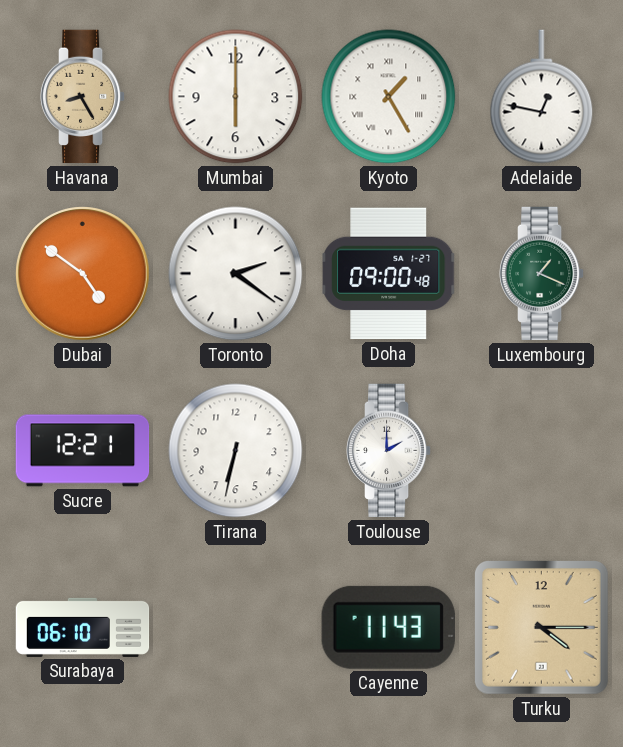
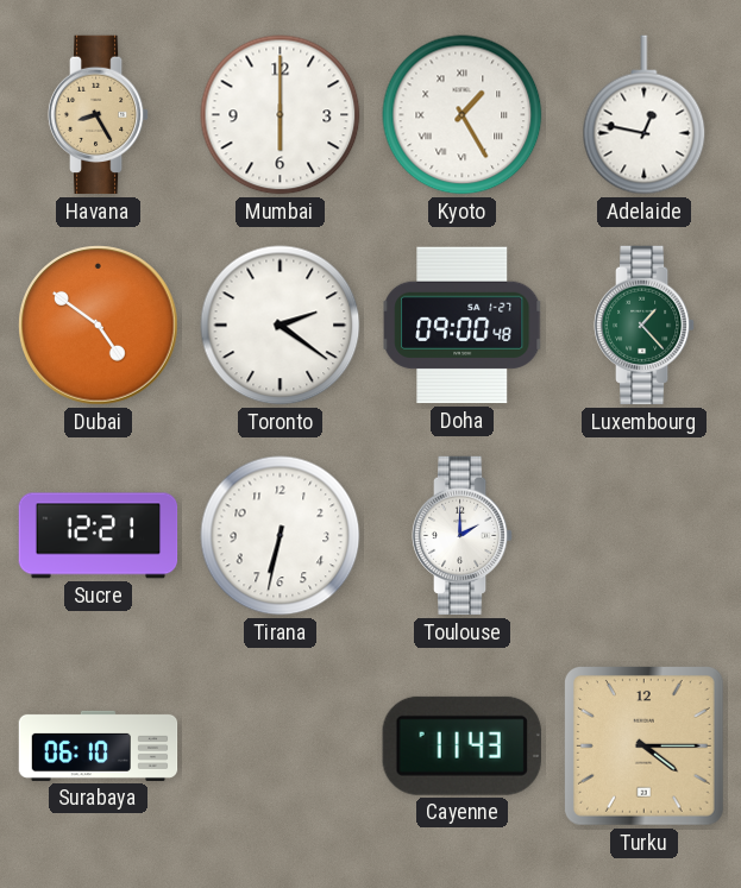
Luxembourg: 1:19 -> 1:23
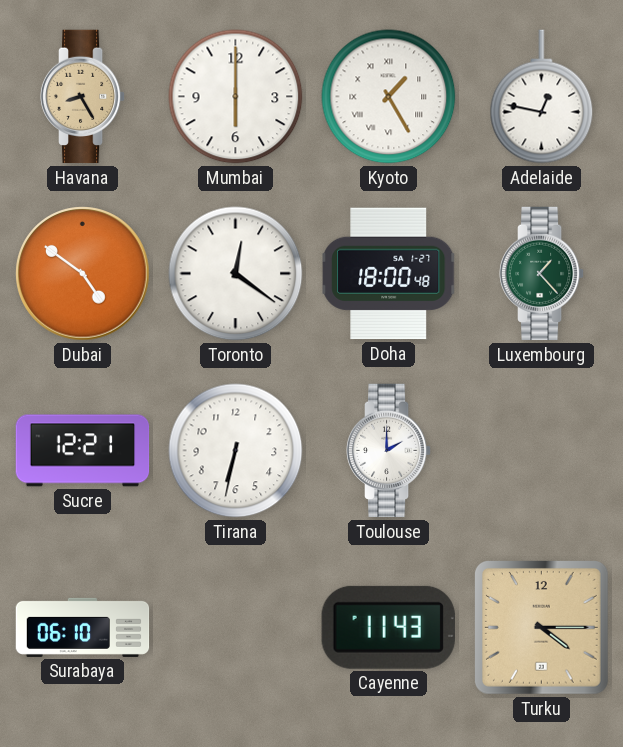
Toronto: 2:21 -> 12:21
Doha: 09:00 -> 18:00
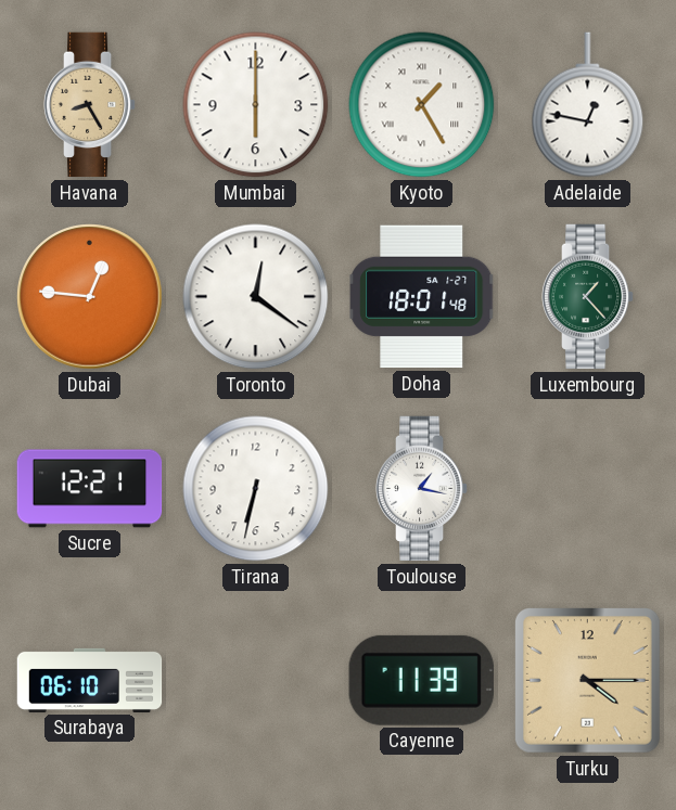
Dubai: 4:51 -> 12:46
Doha: 18:00 -> 18:01
Toulouse: 2:00 -> 1:17
Cayenne: 11:43 -> 11:39
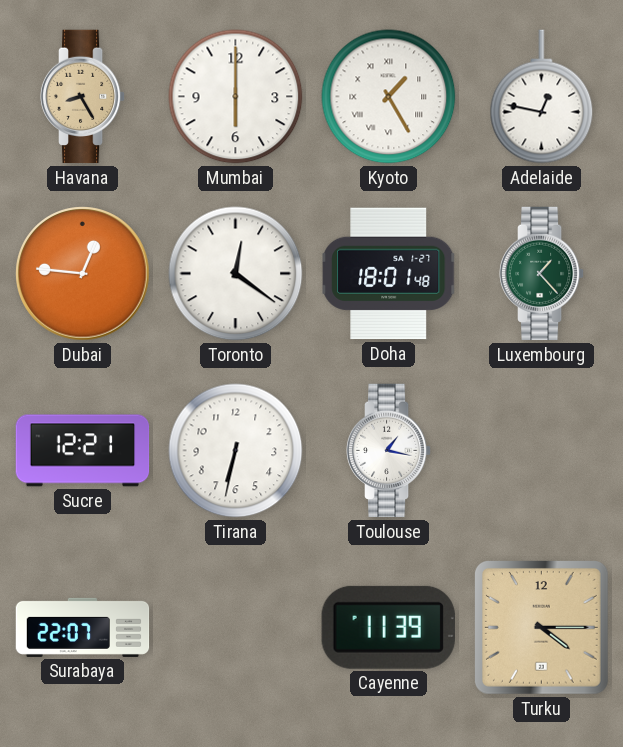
Surabaya: 06:10 -> 22:07
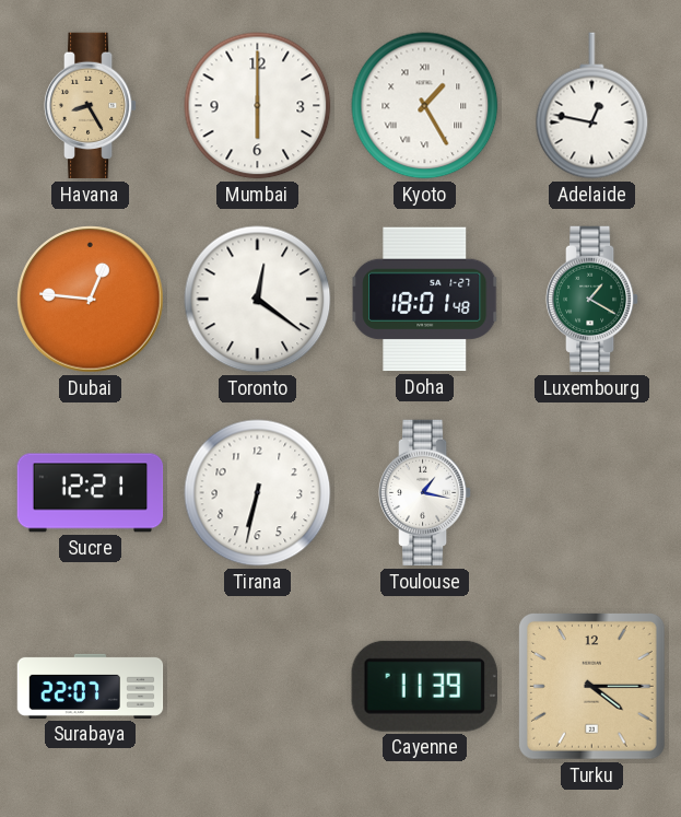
Luxembourg: 1:23 -> 1:20
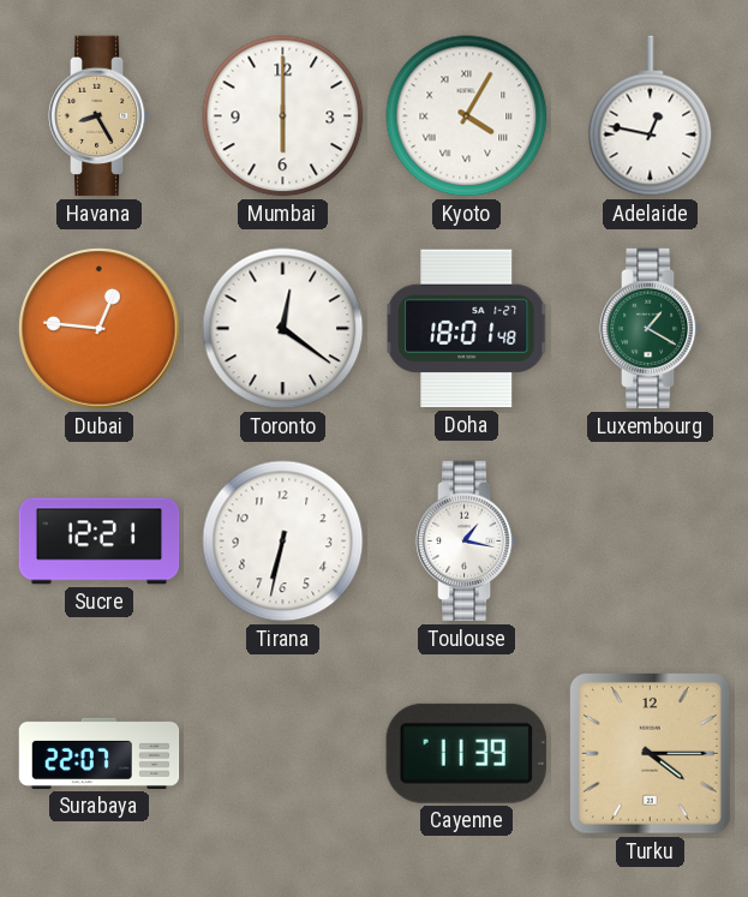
Kyoto: 1:25 -> 4:05
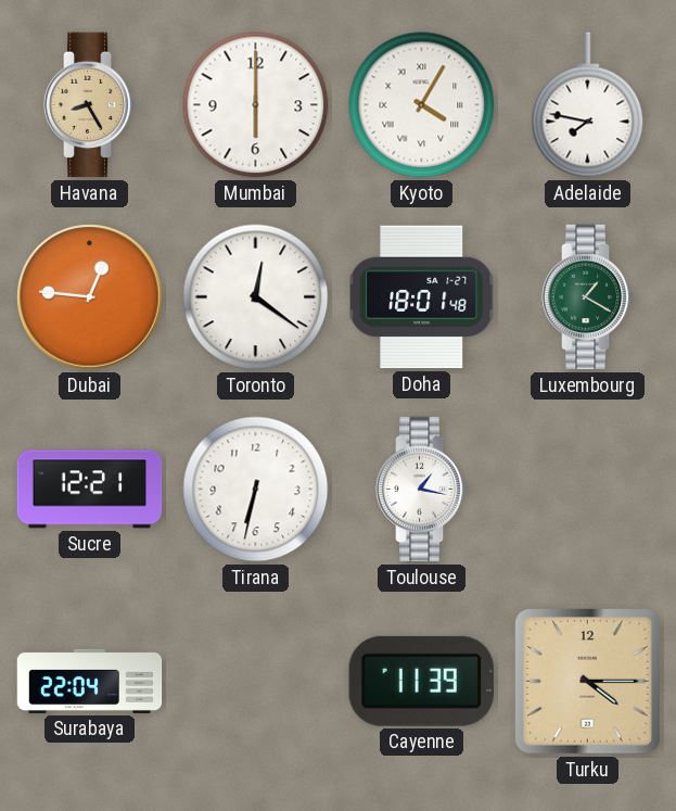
Adelaide: 12:47 -> 7:47
Surabaya: 22:07 -> 22:04
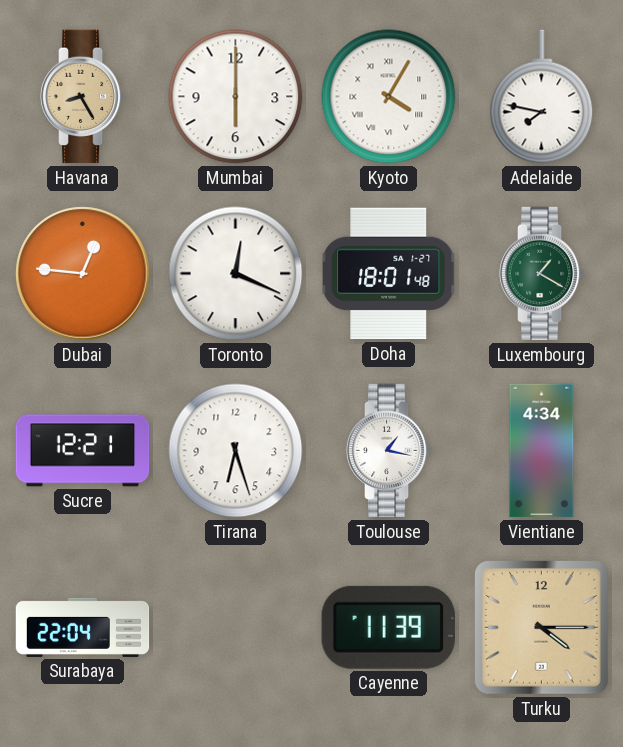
Toronto: 12:21 -> 12:19
Tirana: 6:32 -> 6:27
Vientiane: none -> 4:34
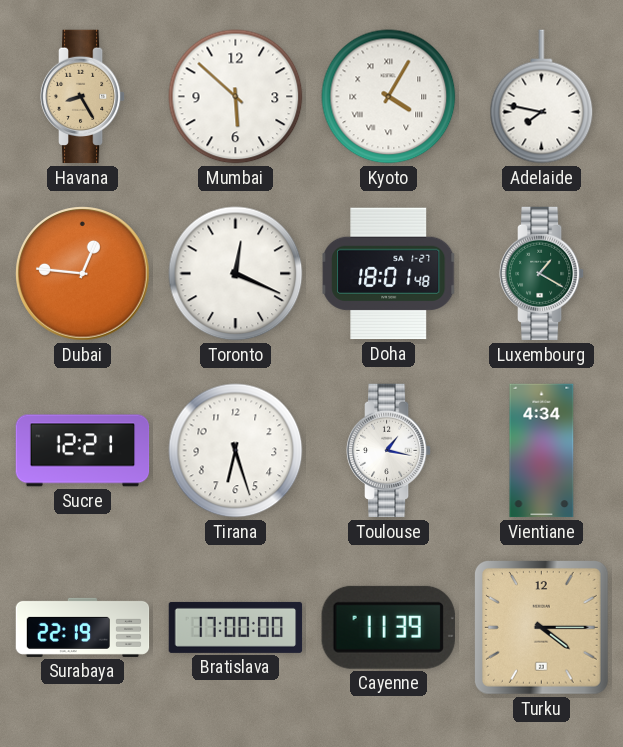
Mumbai: 6:00 -> 5:52
Surabaya: 22:04 -> 22:19
Bratislava: none -> 17:00
